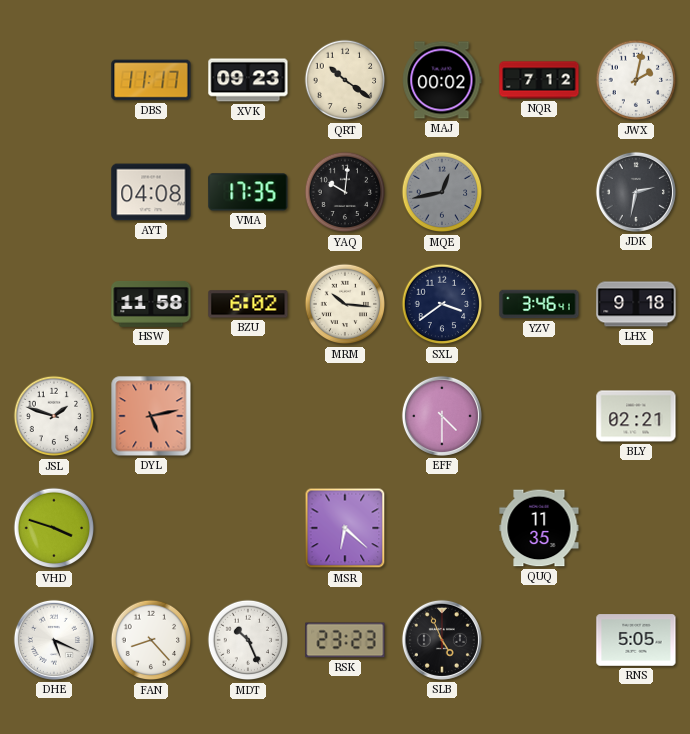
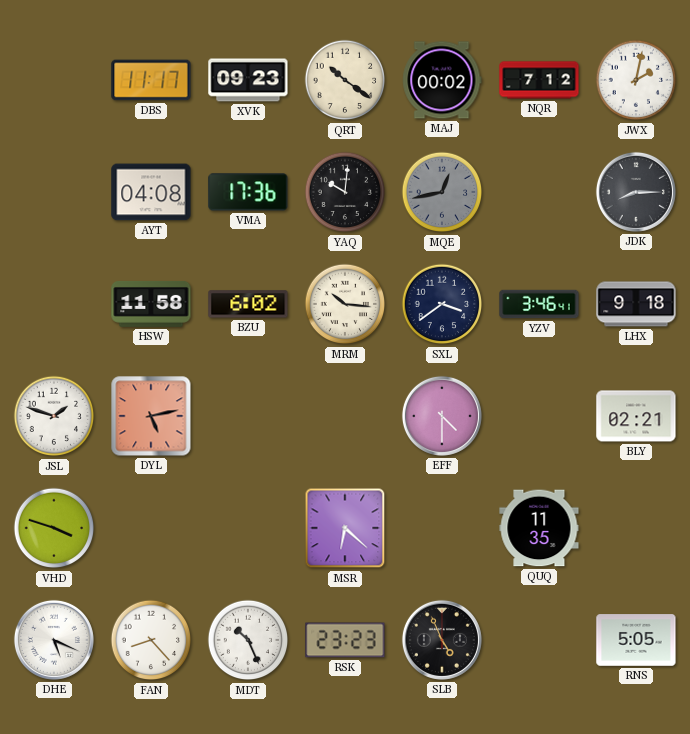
VMA: 17:35 -> 17:36
JDK: 2:32 -> 8:15
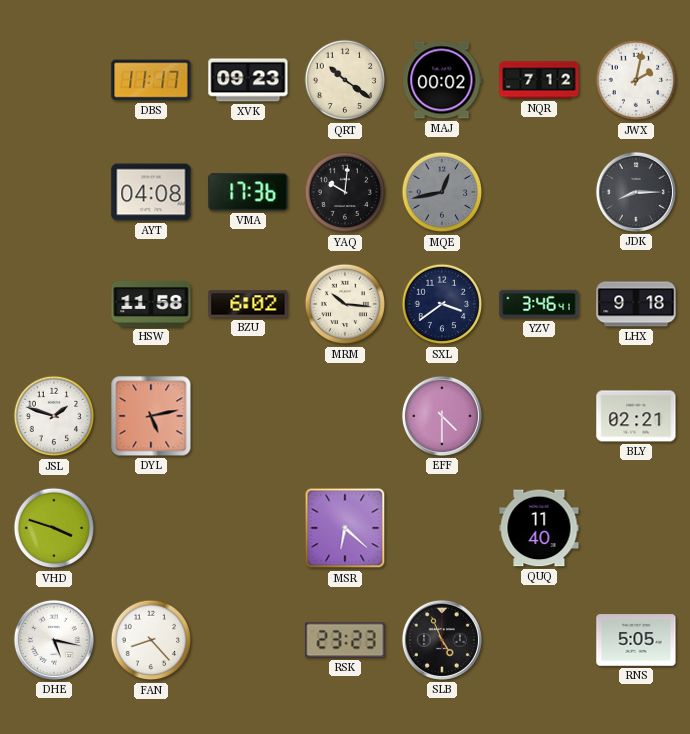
QUQ: 11:35 -> 11:40
DHE: 5:19 -> 5:17
MDT: 10:26 -> none
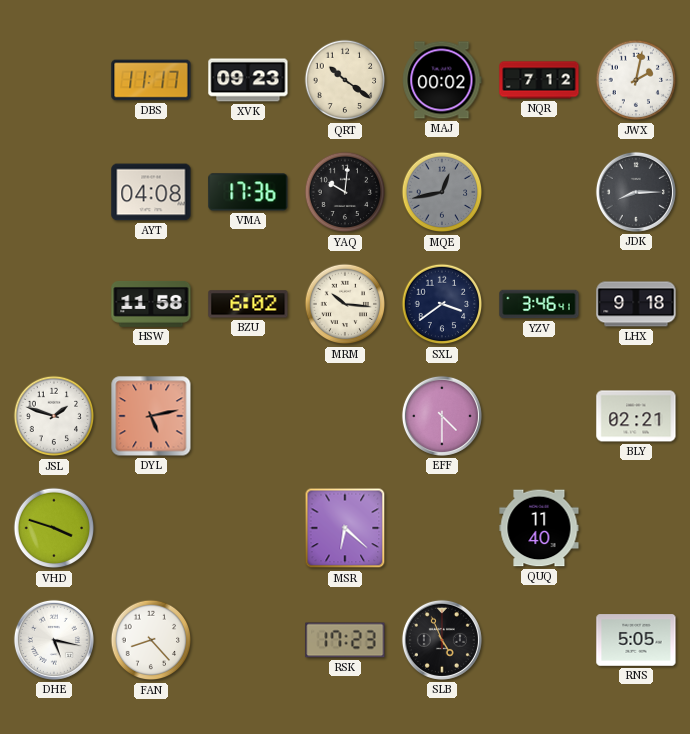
RSK: 23:23 -> 17:23
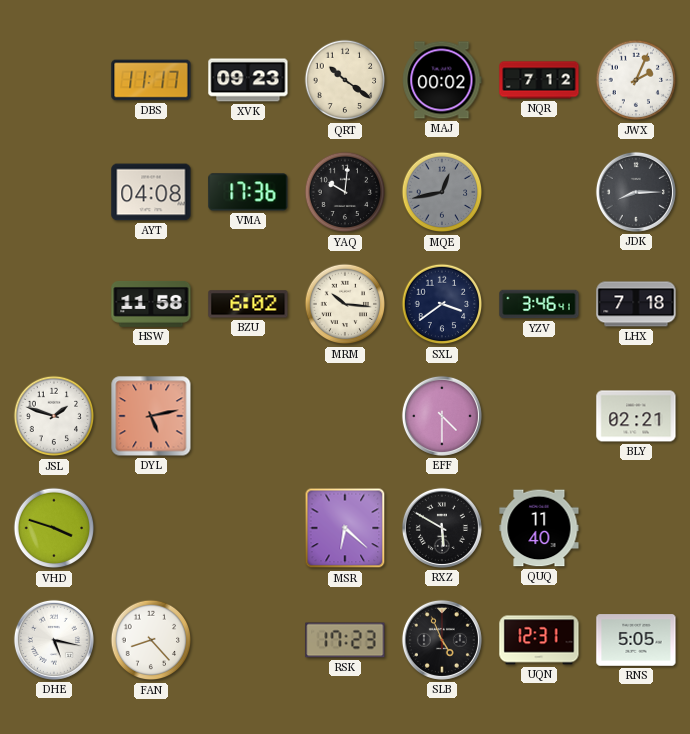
JWX: 2:02 -> 2:04
LHX: 9:18 -> 7:18
RXZ: none -> 5:50
UQN: none -> 12:31
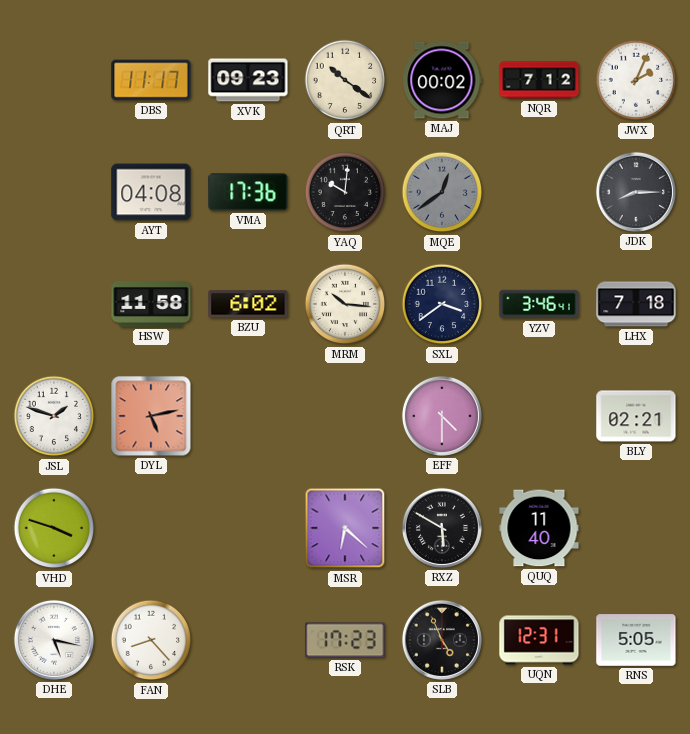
MQE: 12:43 -> 12:39
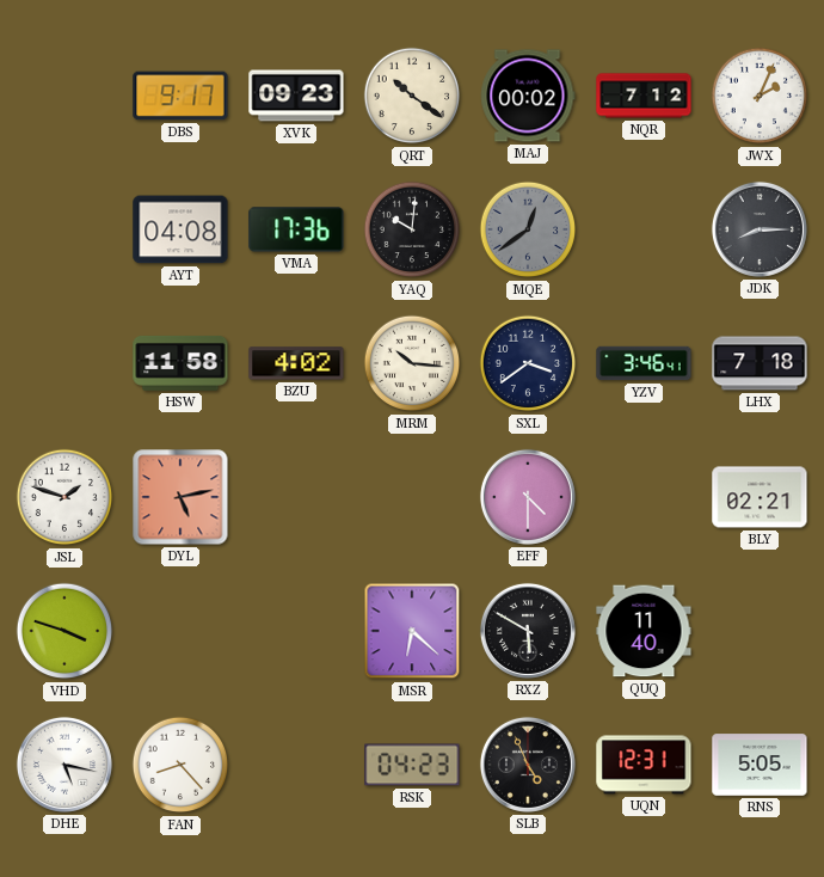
DBS: 11:17 -> 9:17
BZU: 6:02 -> 4:02
RSK: 17:23 -> 04:23
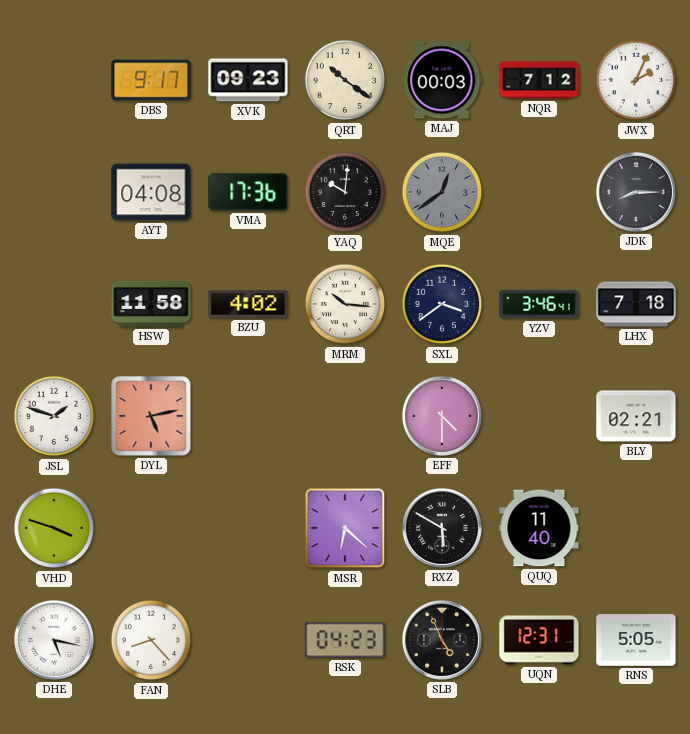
MAJ: 00:02 -> 00:03
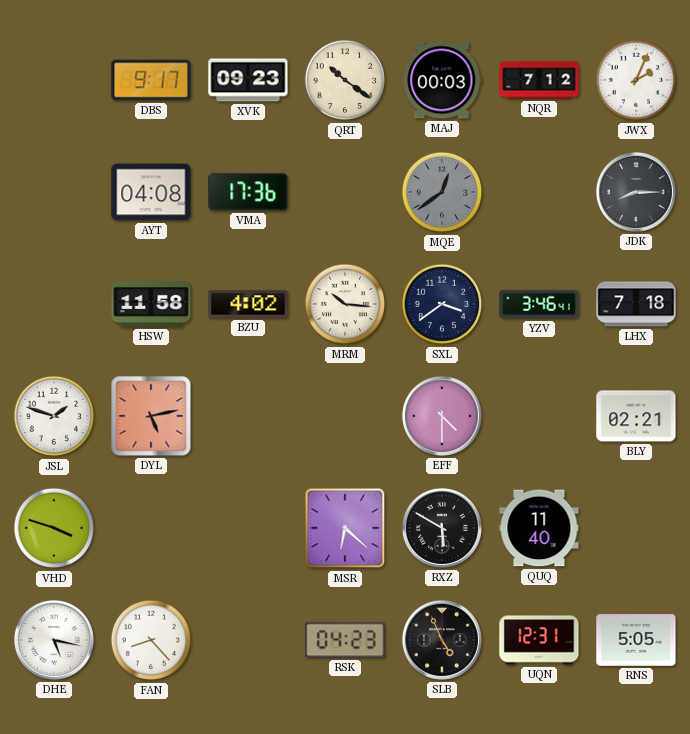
YAQ: 10:01 -> none
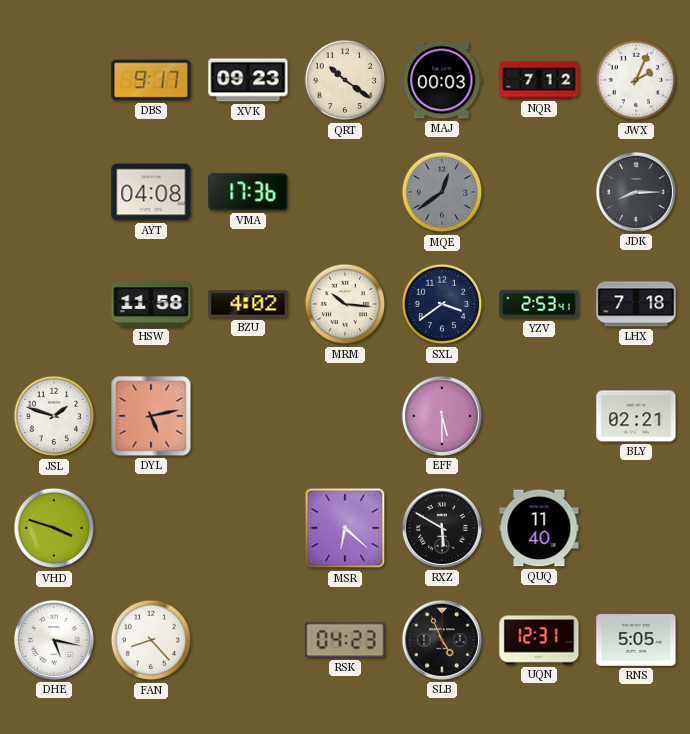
YZV: 3:46 -> 2:53
EFF: 4:30 -> 5:30
